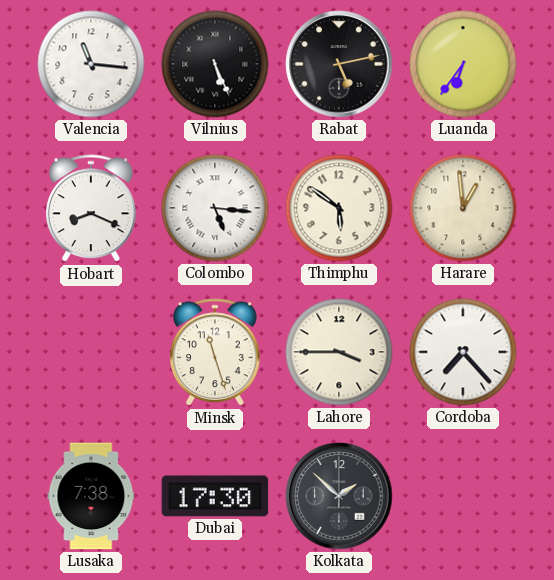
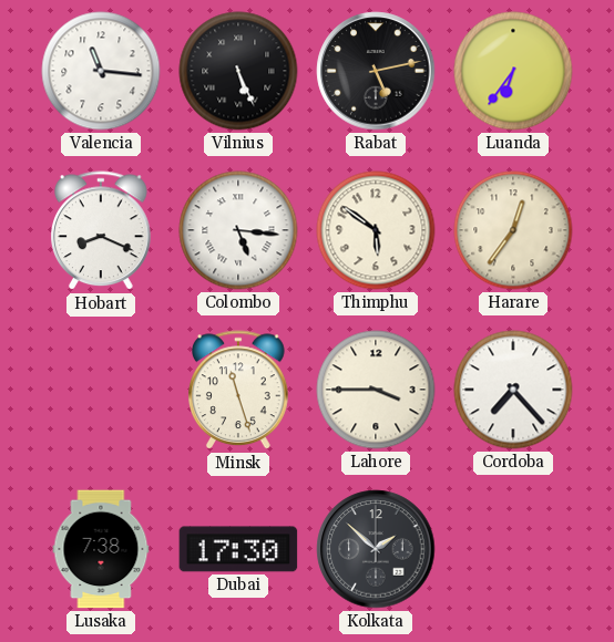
Harare: 12:59 -> 12:36
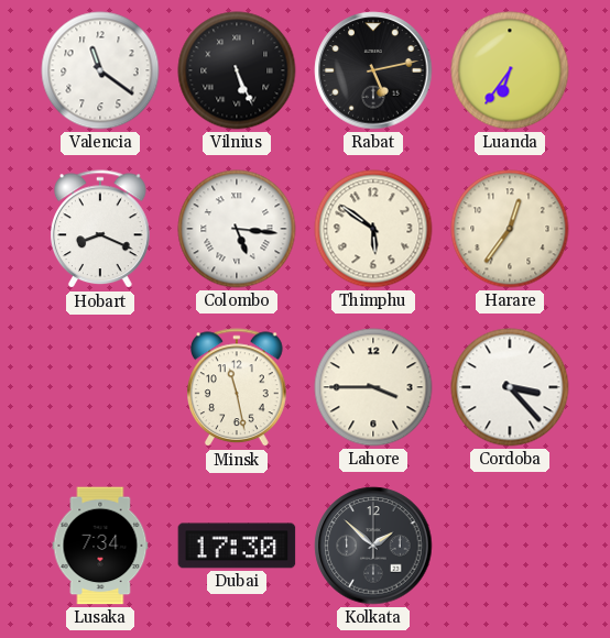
Valencia: 11:16 -> 11:21
Minsk: 11:27 -> 11:28
Cordoba: 7:23 -> 3:23
Lusaka: 7:38 -> 7:34
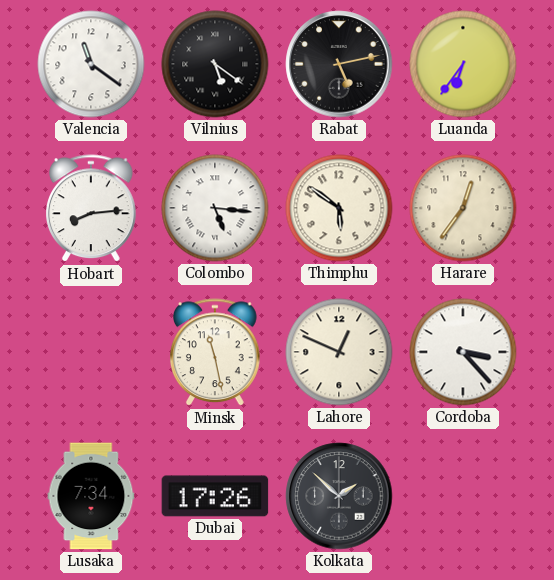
Vilnius: 5:26 -> 5:21
Hobart: 8:19 -> 8:14
Lahore: 3:45 -> 12:49
Dubai: 17:30 -> 17:26
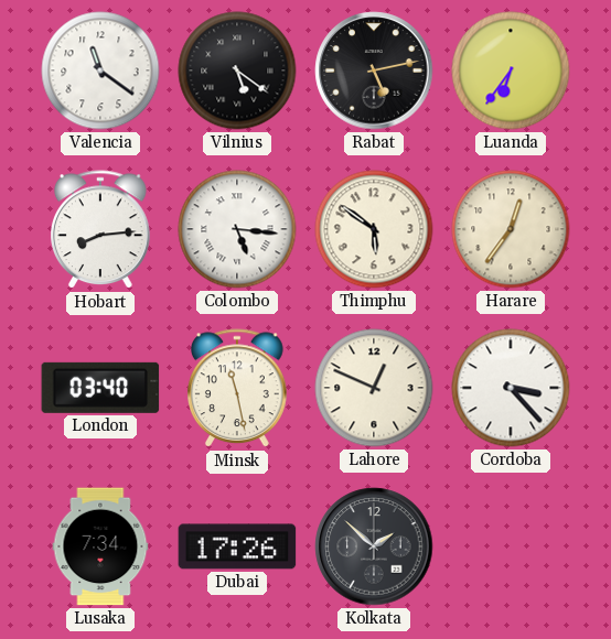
London: none -> 03:40
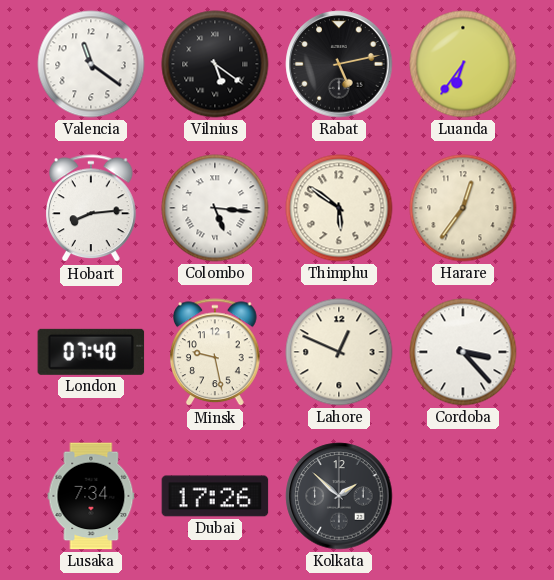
London: 03:40 -> 07:40
Minsk: 11:28 -> 9:28
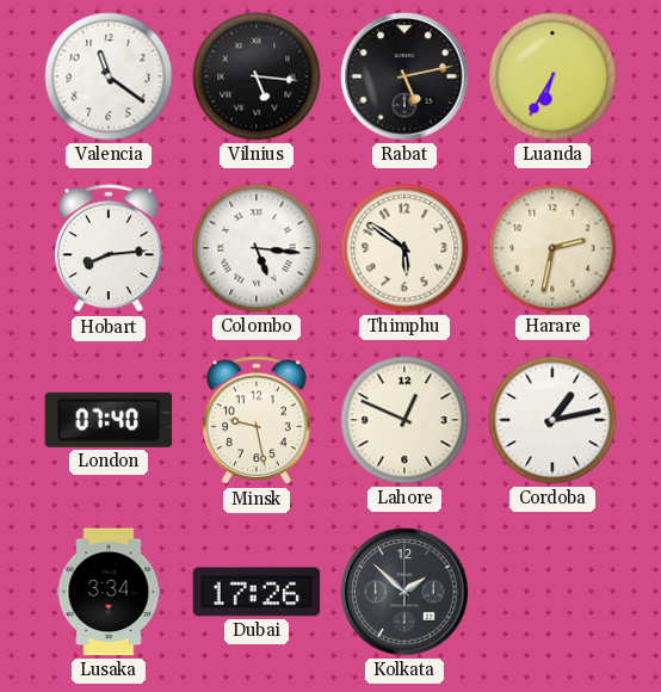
Vilnius: 5:21 -> 5:16
Luanda: 6:36 -> 6:35
Harare: 12:36 -> 2:32
Cordoba: 3:23 -> 1:13
Lusaka: 7:34 -> 3:34
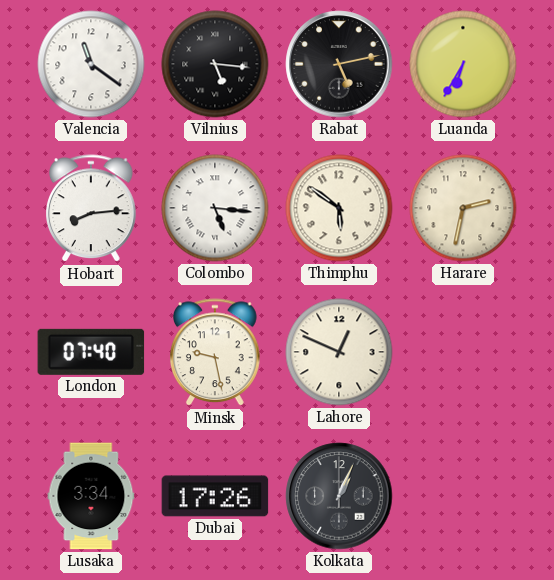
Cordoba: 1:13 -> none
Kolkata: 1:52 -> 1:04
